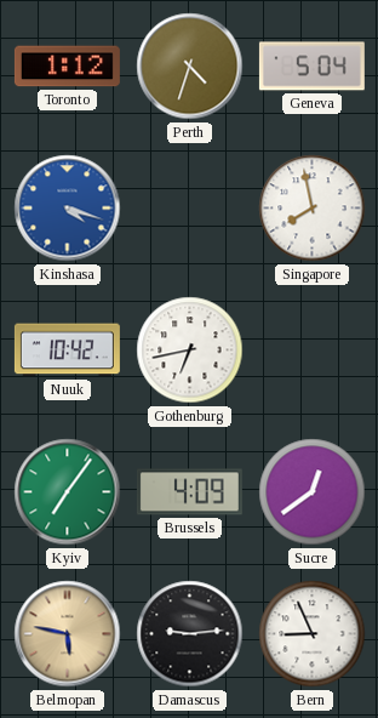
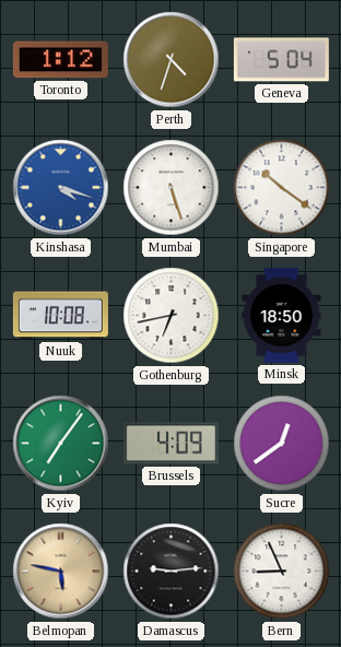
Mumbai: none -> 5:27
Singapore: 7:58 -> 10:21
Nuuk: 10:42 -> 10:08
Minsk: none -> 18:50
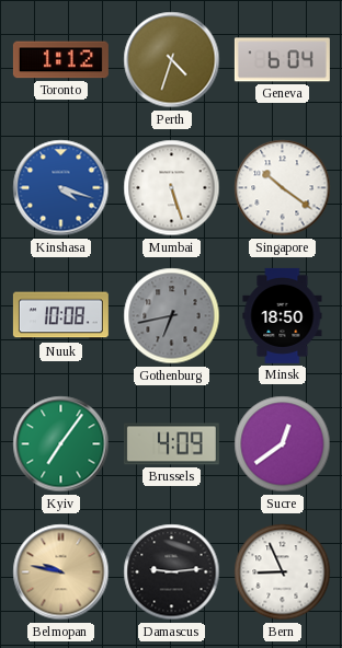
Geneva: 5:04 -> 6:04
Gothenburg dial: white -> grey
Belmopan: 5:47 -> 9:47
